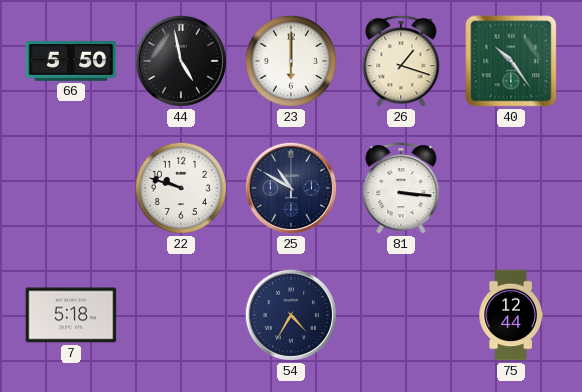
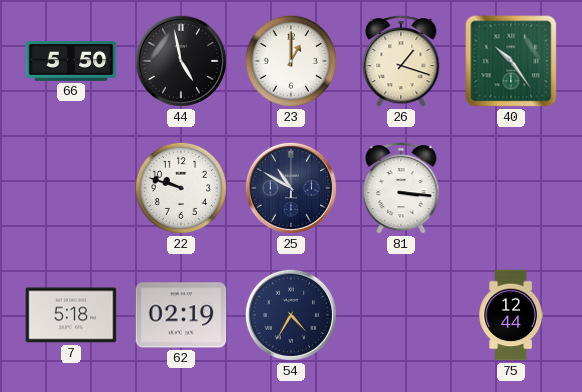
23: 6:00 -> 1:00
62: none -> 02:19
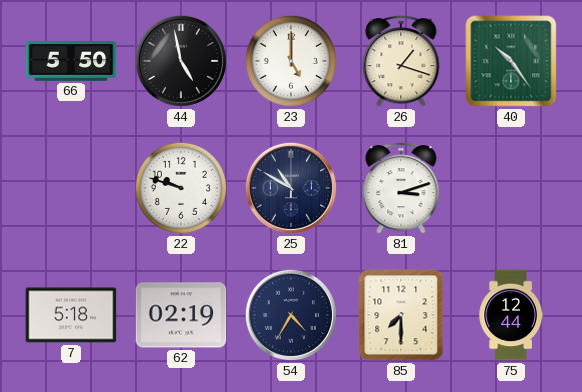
23: 1:00 -> 5:00
81: 3:16 -> 3:12
85: none -> 7:30
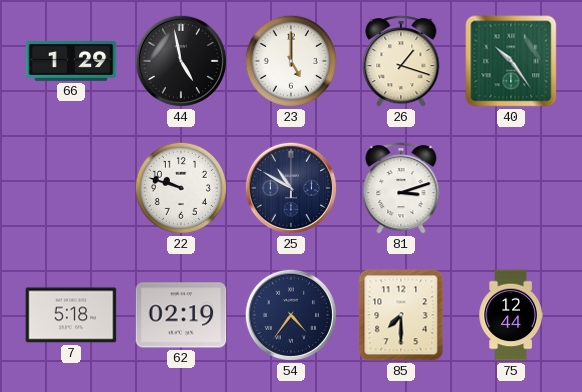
66: 5:50 -> 1:29
54: 4:35 -> 4:36
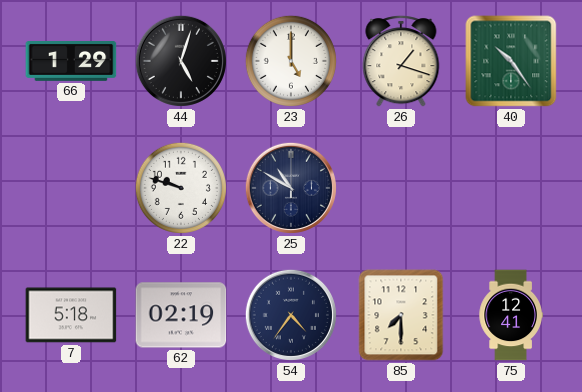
44: 4:58 -> 5:03
81: 3:12 -> none
75: 12:44 -> 12:41
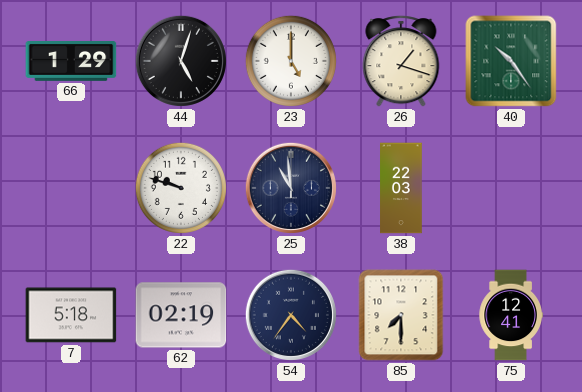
25: 10:50 -> 10:59
38: none -> 22:03
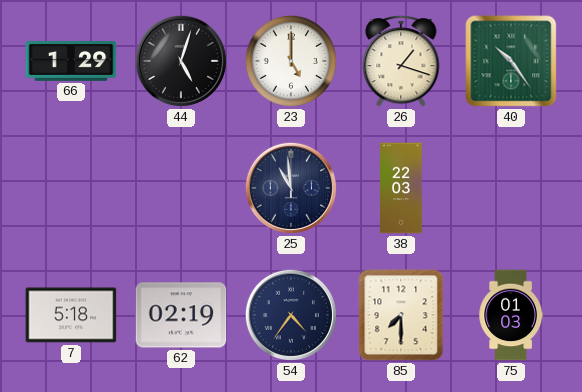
22: 9:48 -> none
75: 12:41 -> 01:03
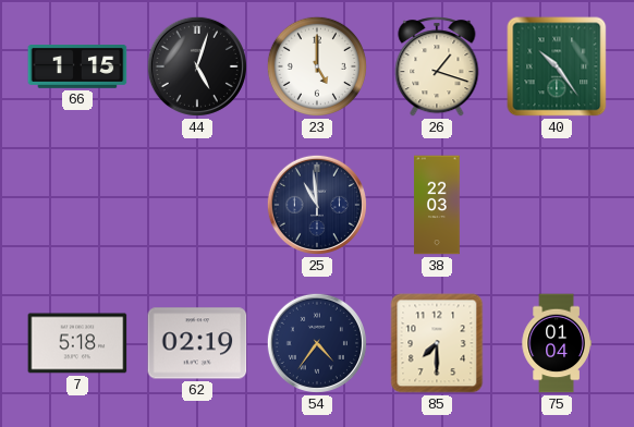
66: 1:29 -> 1:15
75: 01:03 -> 01:04
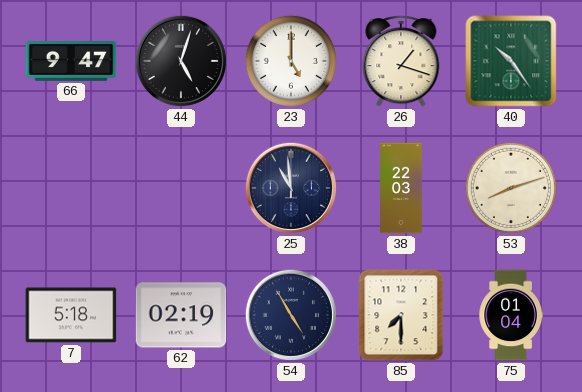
66: 1:15 -> 9:47
53: none -> 8:12
54: 4:36 -> 4:55
